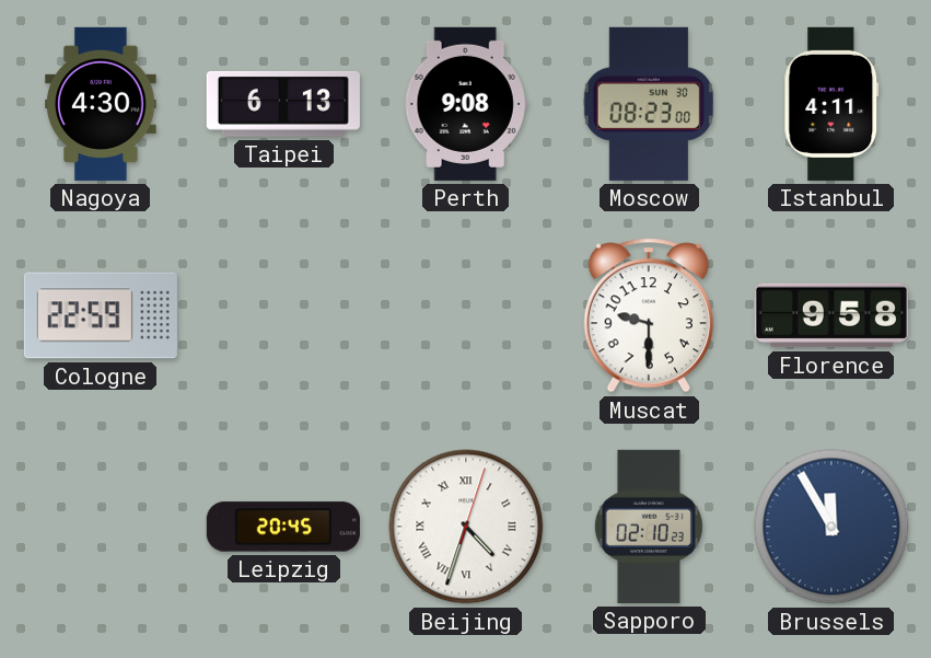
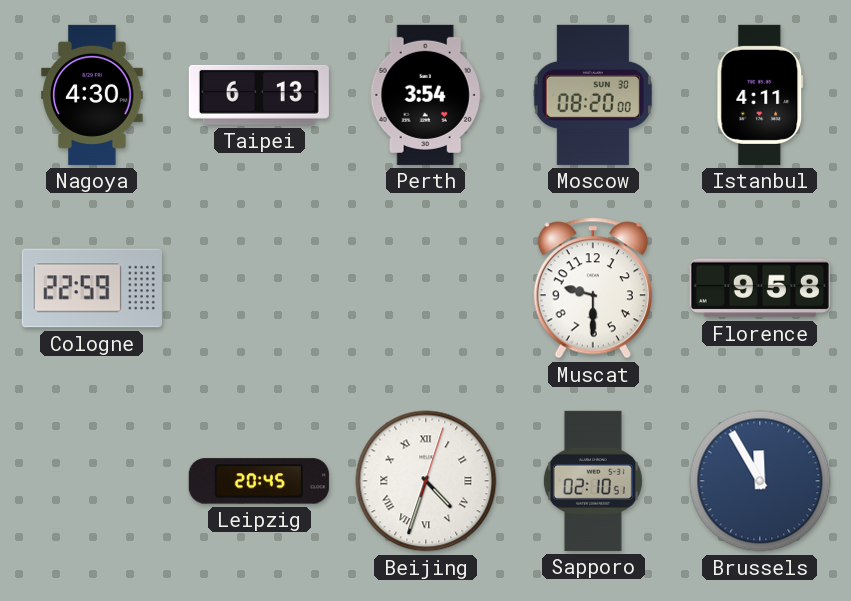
Perth: 9:08 -> 3:54
Moscow: 08:23 -> 08:20
Sapporo: 02:10:23 -> 02:10:51
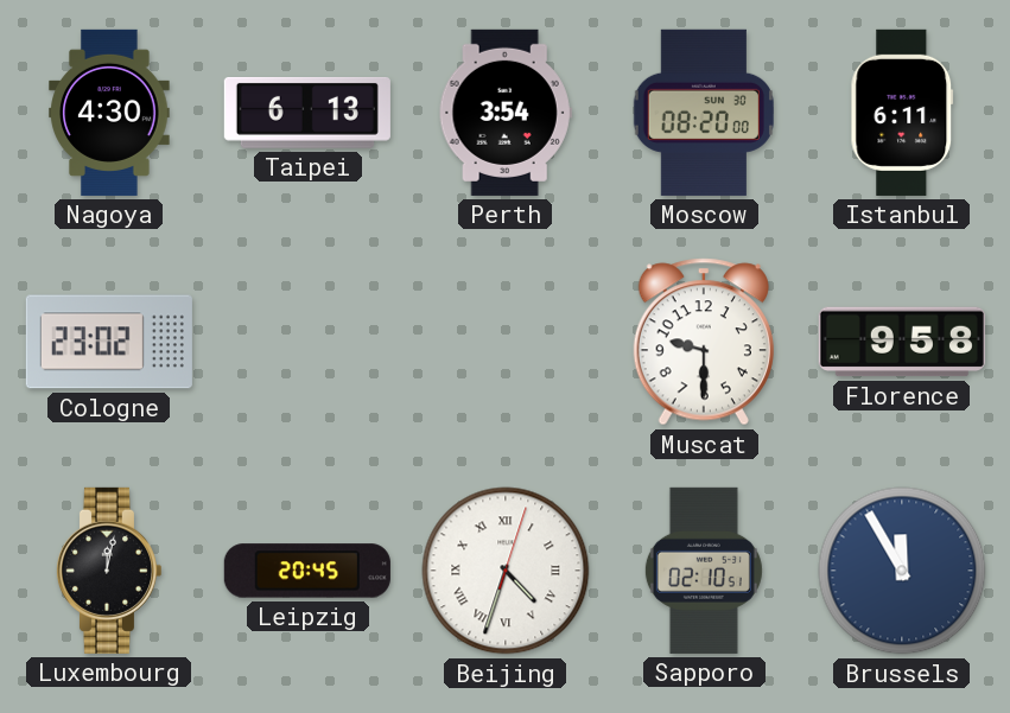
Istanbul: 4:11 -> 6:11
Cologne: 22:59 -> 23:02
Luxembourg: none -> 12:02
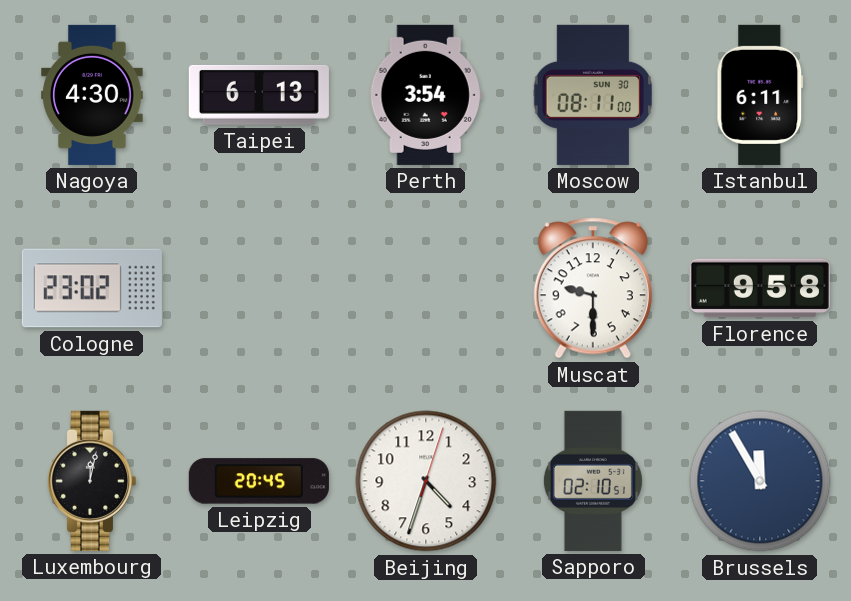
Moscow: 08:20 -> 08:11
Beijing numerals: Roman -> Arabic
